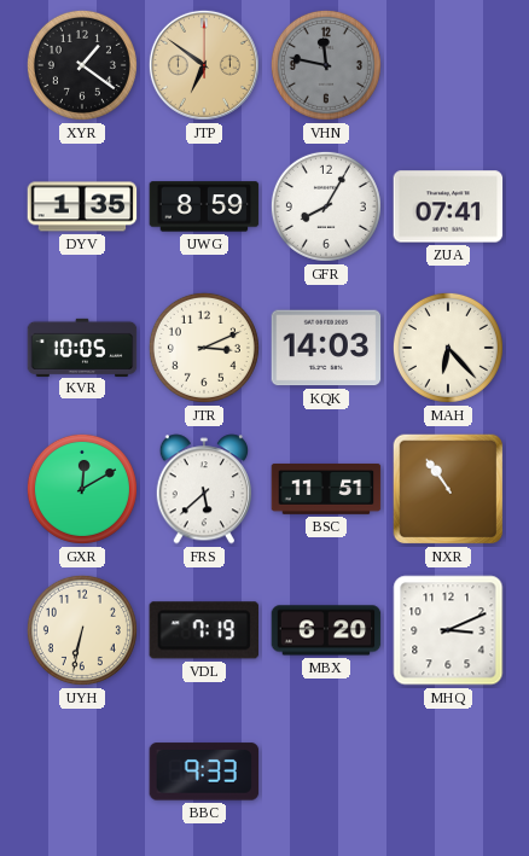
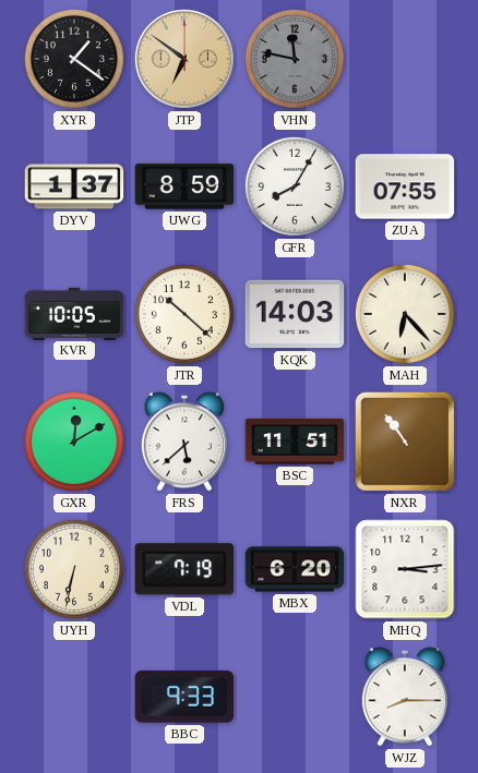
DYV: 1:35 -> 1:37
ZUA: 07:41 -> 07:55
JTR: 3:11 -> 10:22
MHQ: 3:11 -> 3:14
WJZ: none -> 8:15
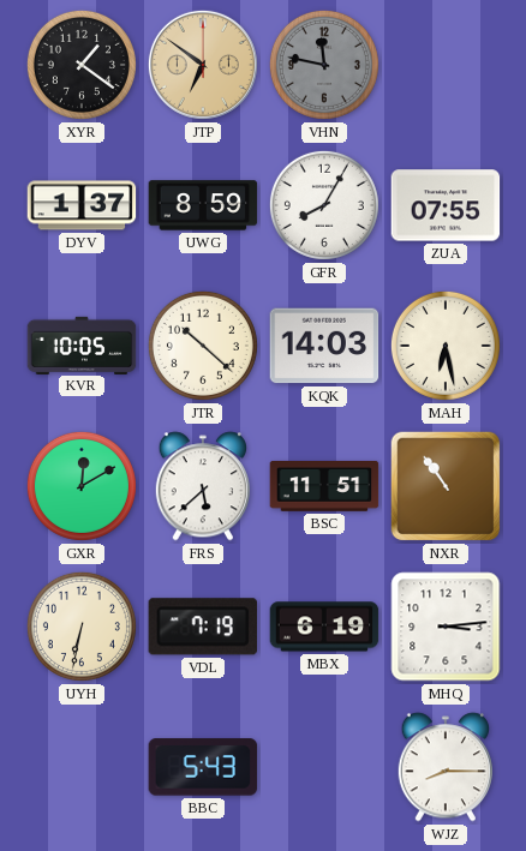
MAH: 6:23 -> 6:28
MBX: 6:20 -> 6:19
BBC: 9:33 -> 5:43
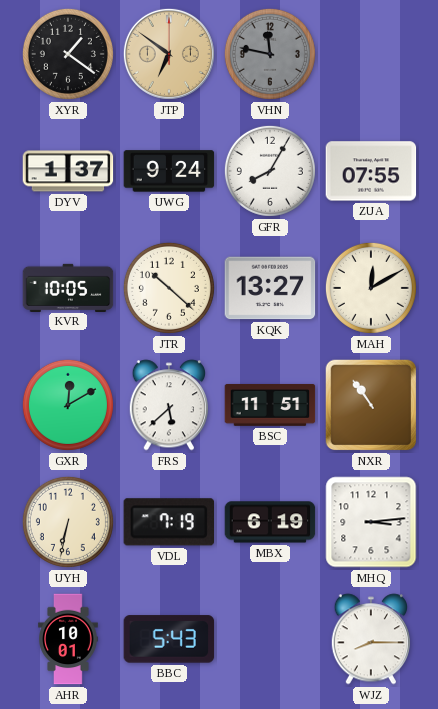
UWG: 8:59 -> 9:24
KQK: 14:03 -> 13:27
MAH: 6:28 -> 12:10
AHR: none -> 10:01
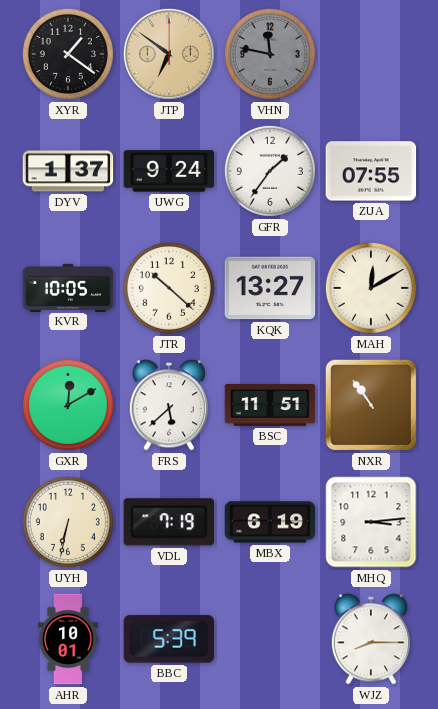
GFR: 8:05 -> 1:36
BBC: 5:43 -> 5:39
